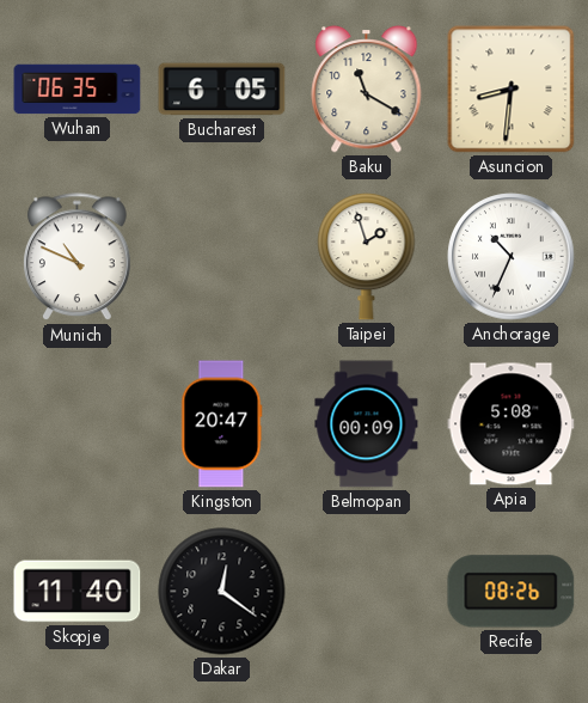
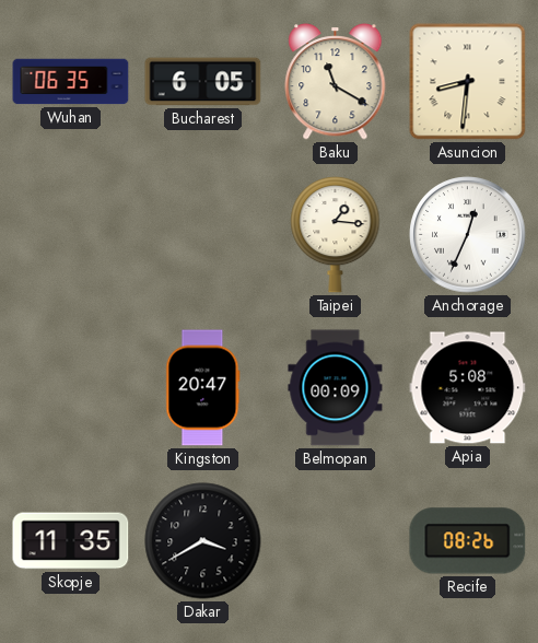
Munich: 10:49 -> none
Taipei: 1:57 -> 1:16
Anchorage: 10:34 -> 12:34
Skopje: 11:40 -> 11:35
Dakar: 12:21 -> 3:40
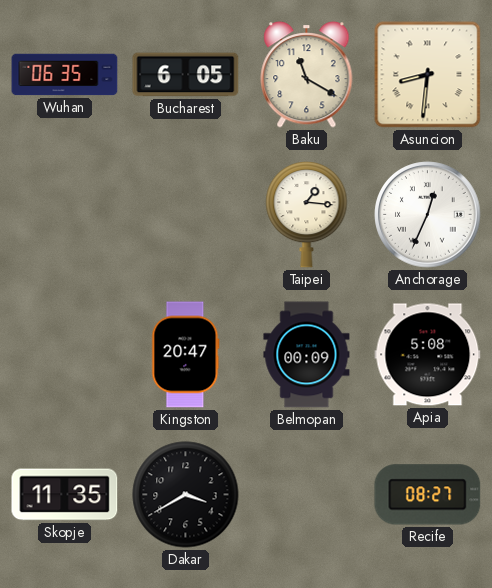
Recife: 08:26 -> 08:27
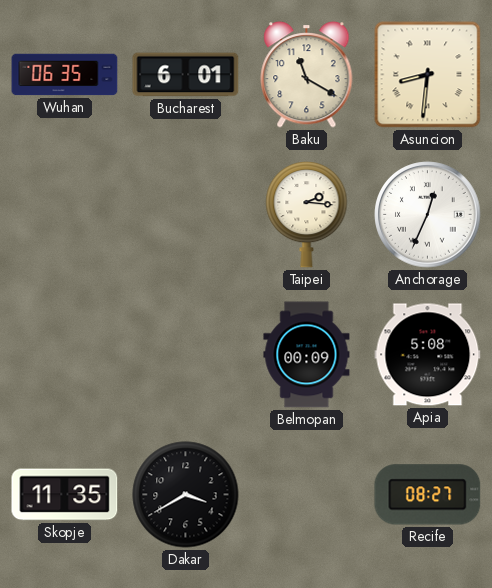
Bucharest: 6:05 -> 6:01
Taipei: 1:16 -> 2:16
Kingston: 20:47 -> none
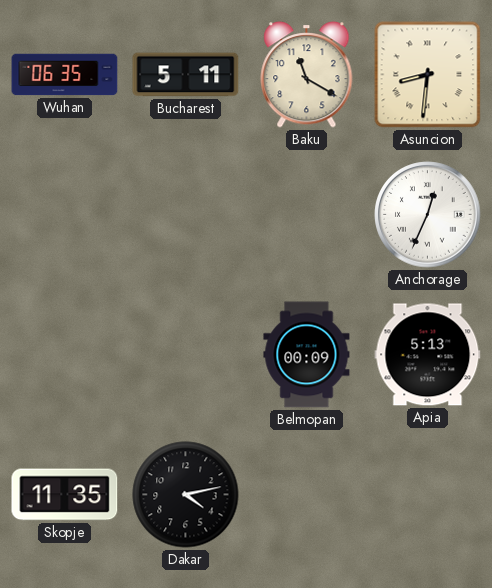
Bucharest: 6:01 -> 5:11
Taipei: 2:16 -> none
Apia: 5:08 -> 5:13
Dakar: 3:40 -> 4:13
Recife: 08:27 -> none
